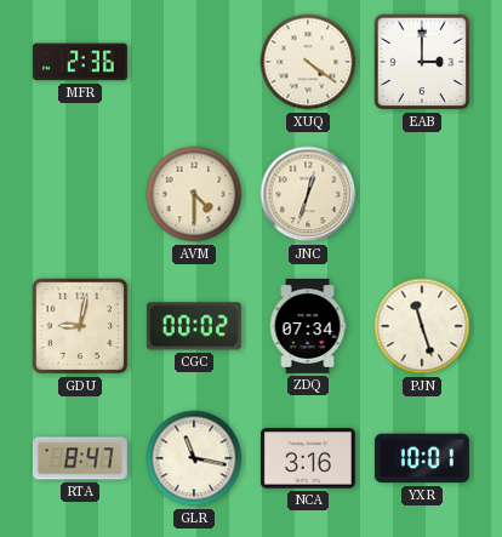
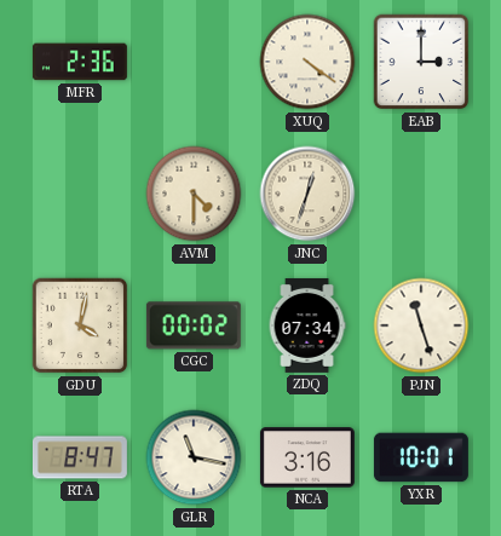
GDU: 9:02 -> 4:02
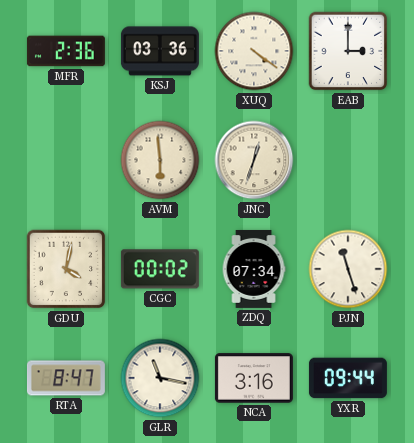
KSJ: none -> 03:36
AVM: 4:30 -> 5:59
YXR: 10:01 -> 09:44
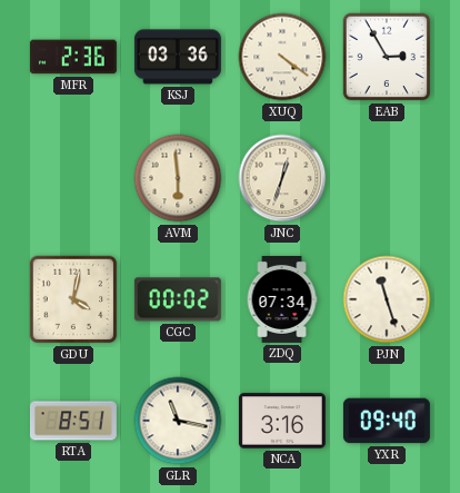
EAB: 3:00 -> 2:55
RTA: 8:47 -> 8:51
YXR: 09:44 -> 09:40
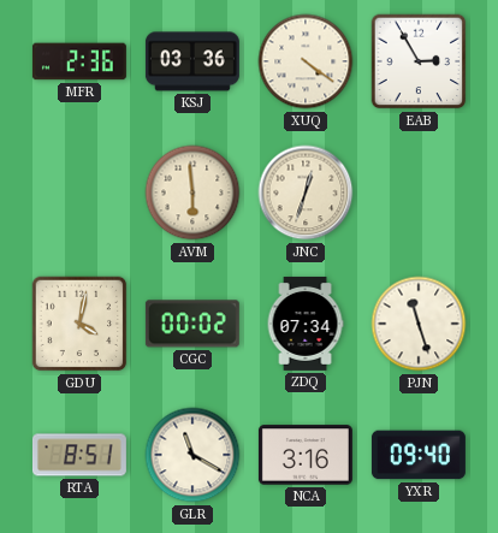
GLR: 11:17 -> 11:20
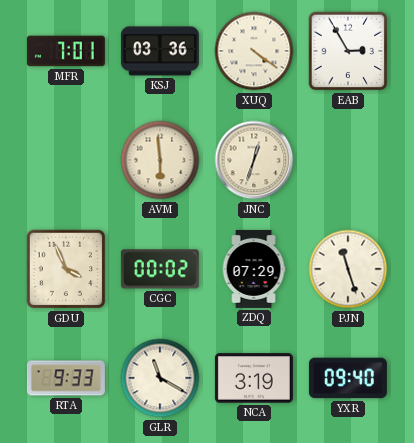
MFR: 2:36 -> 7:01
GDU: 4:02 -> 3:56
ZDQ: 07:34 -> 07:29
RTA: 8:51 -> 9:33
NCA: 3:16 -> 3:19
